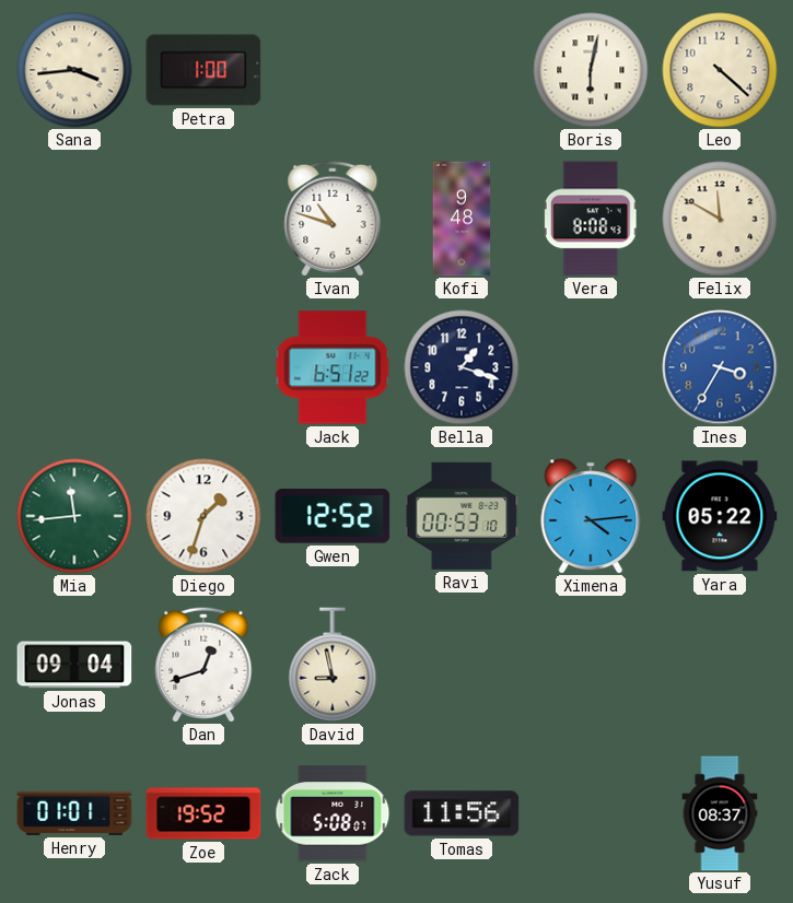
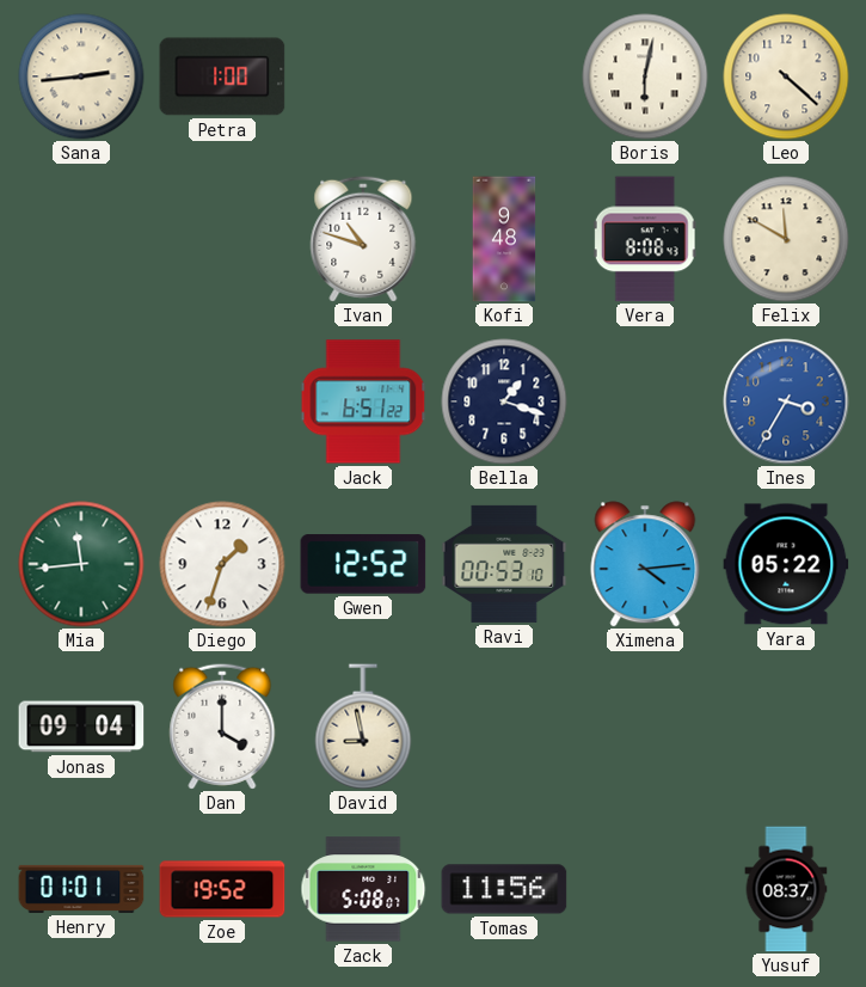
Sana: 3:44 -> 2:44
Dan: 12:42 -> 4:00
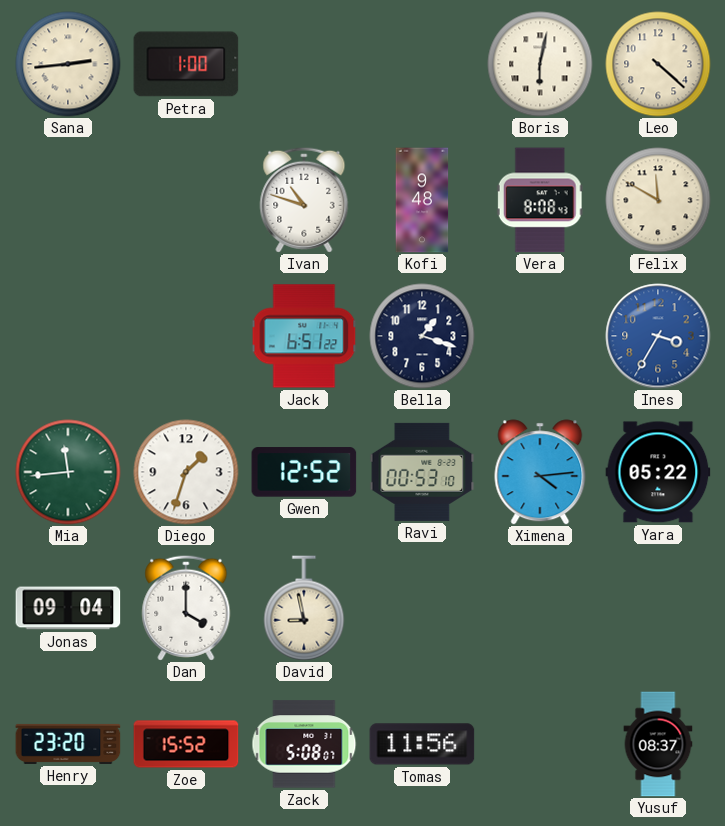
Henry: 01:01 -> 23:20
Zoe: 19:52 -> 15:52
